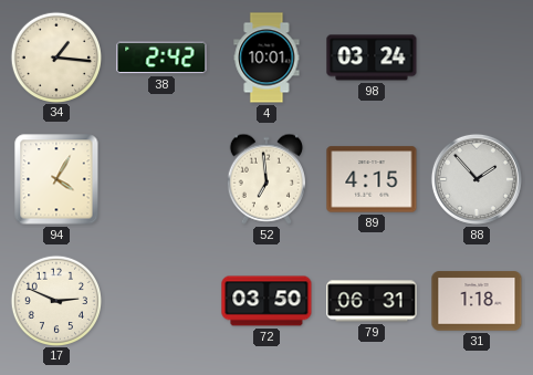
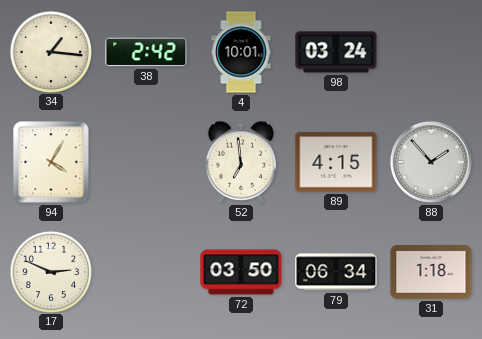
79: 06:31 -> 06:34
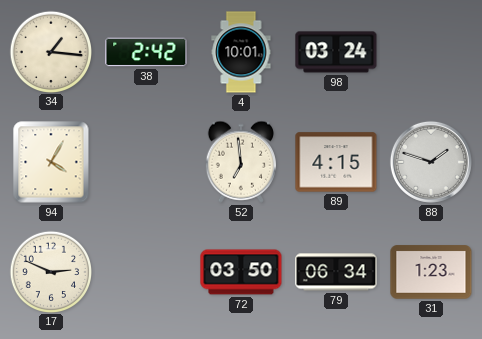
88: 1:53 -> 1:48
31: 1:18 -> 1:23
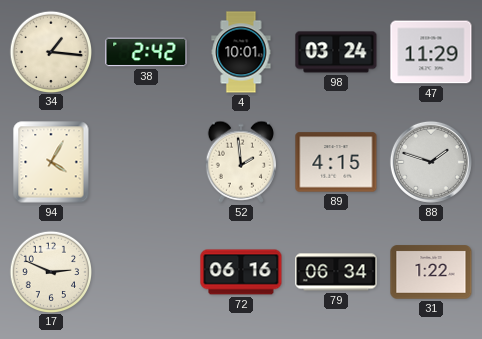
47: none -> 11:29
52: 6:59 -> 1:59
72: 03:50 -> 06:16
31: 1:23 -> 1:22
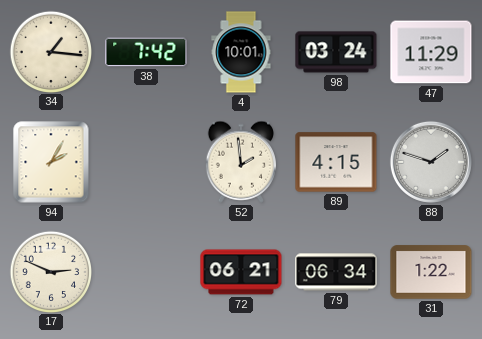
38: 2:42 -> 7:42
94: 4:05 -> 2:05
72: 06:16 -> 06:21
